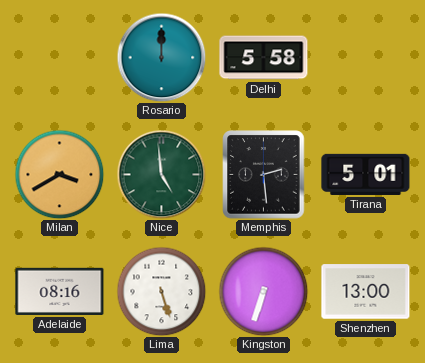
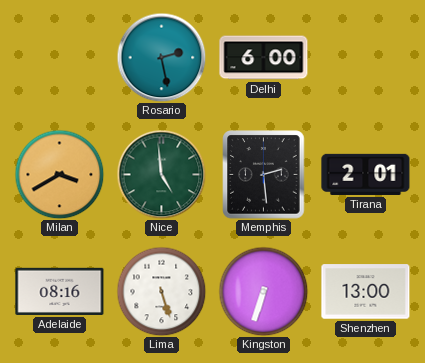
Rosario: 12:00 -> 2:28
Delhi: 5:58 -> 6:00
Tirana: 5:01 -> 2:01
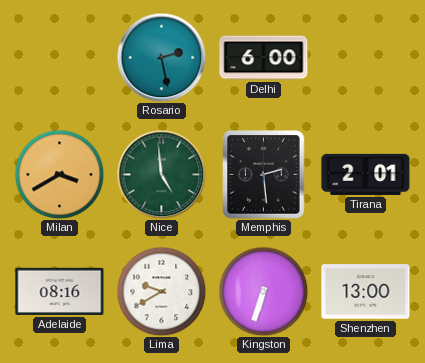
Lima: 5:27 -> 9:40
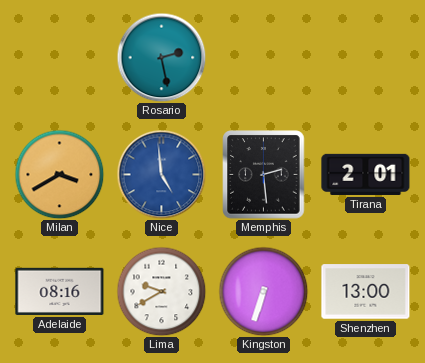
Delhi: 6:00 -> none
Nice dial: green -> blue
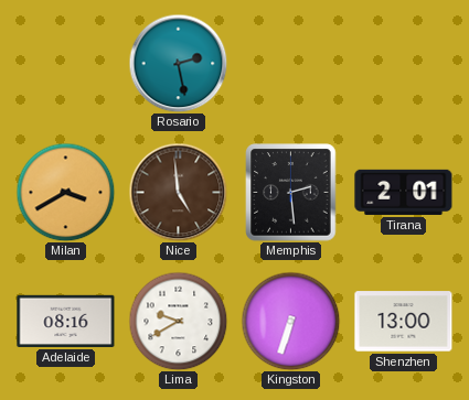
Nice dial: blue -> brown
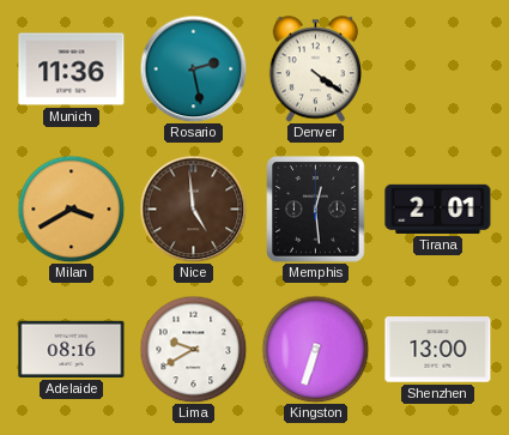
Munich: none -> 11:36
Denver: none -> 4:21
Memphis: 2:29 -> 12:29
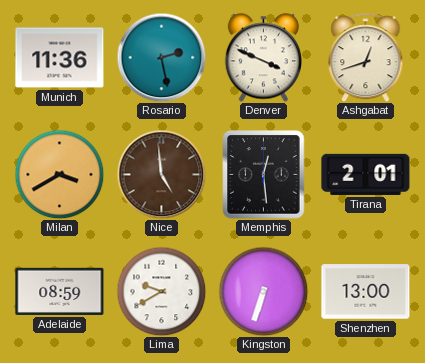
Denver: 4:21 -> 3:49
Ashgabat: none -> 12:42
Adelaide: 08:16 -> 08:59
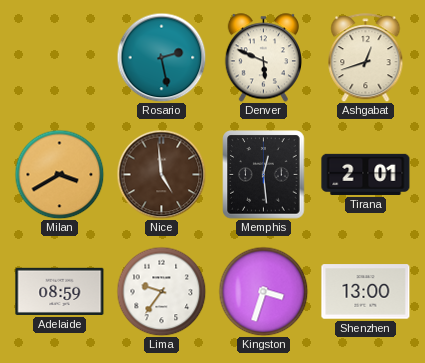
Munich: 11:36 -> none
Denver: 3:49 -> 5:49
Lima: 9:40 -> 9:36
Kingston: 6:33 -> 3:33
